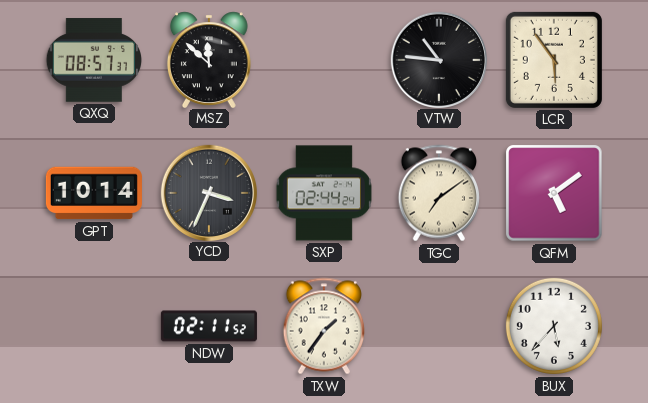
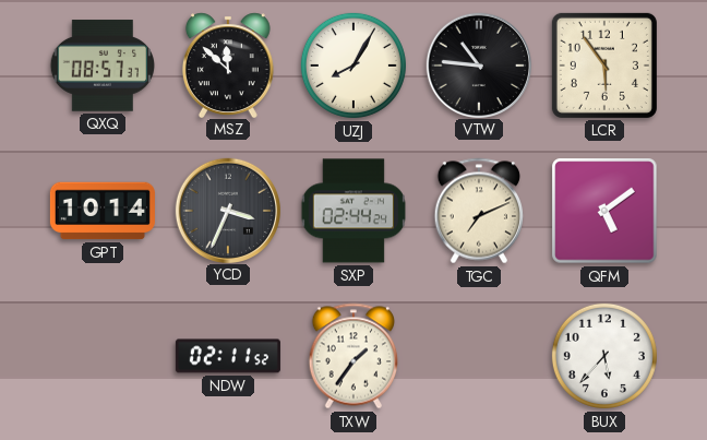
UZJ: none -> 8:05
TGC: 7:09 -> 7:11
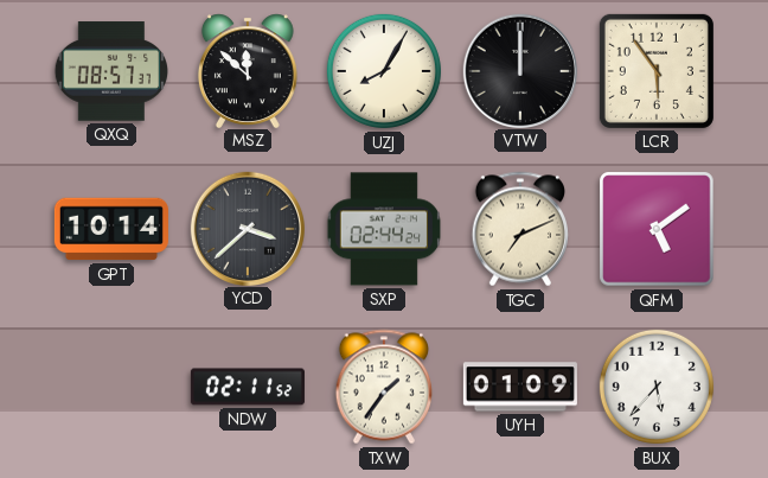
VTW: 10:46 -> 12:00
YCD: 3:34 -> 3:38
UYH: none -> 01:09
